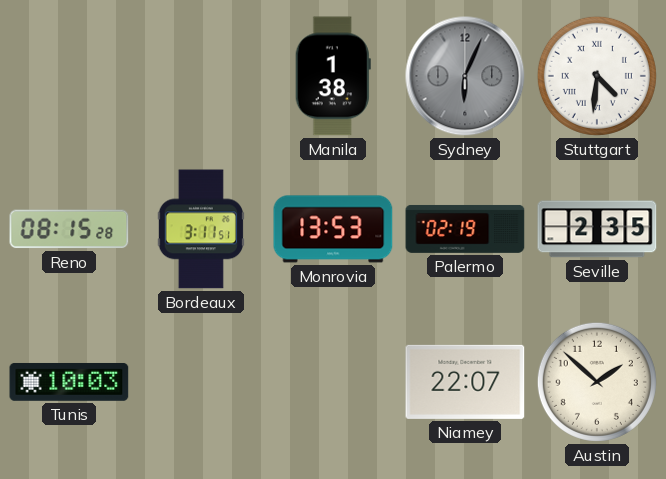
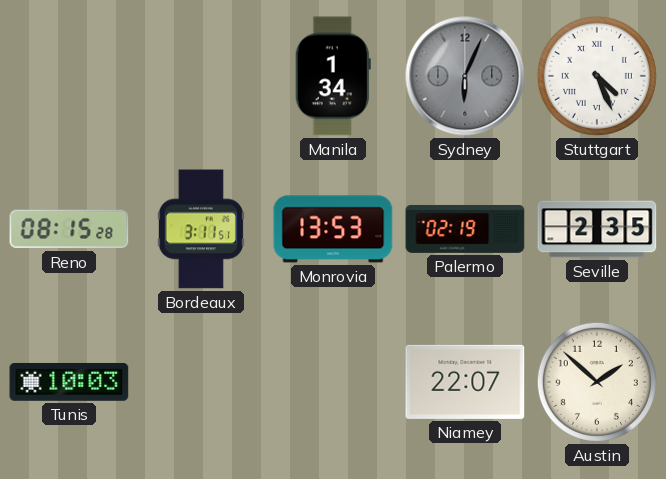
Manila: 1:38 -> 1:34
Stuttgart: 4:31 -> 4:26
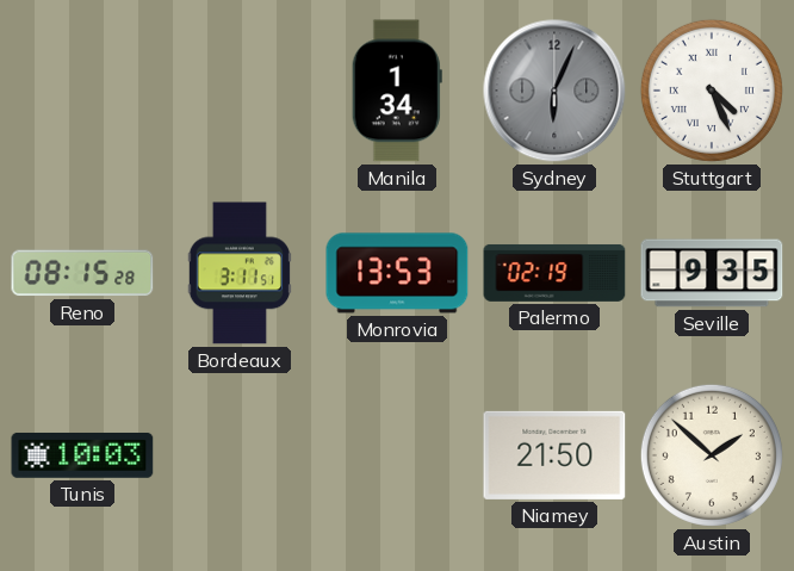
Seville: 2:35 -> 9:35
Niamey: 22:07 -> 21:50
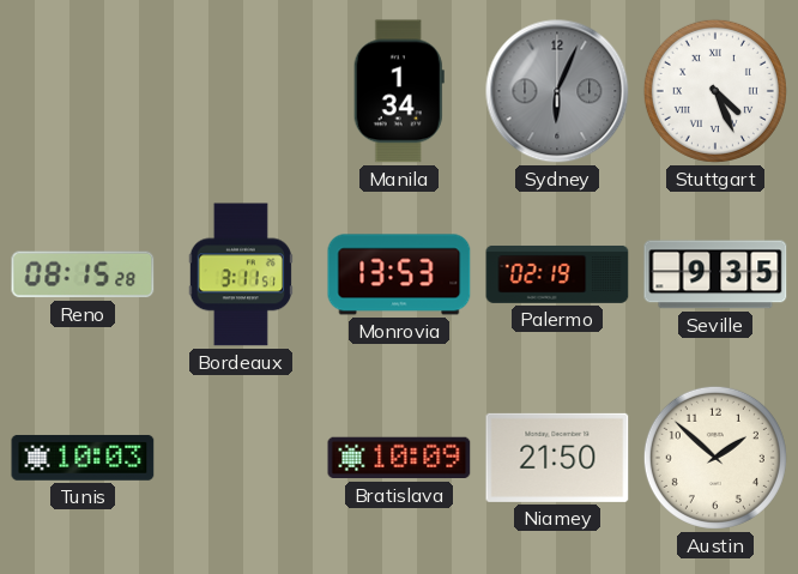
Bratislava: none -> 10:09
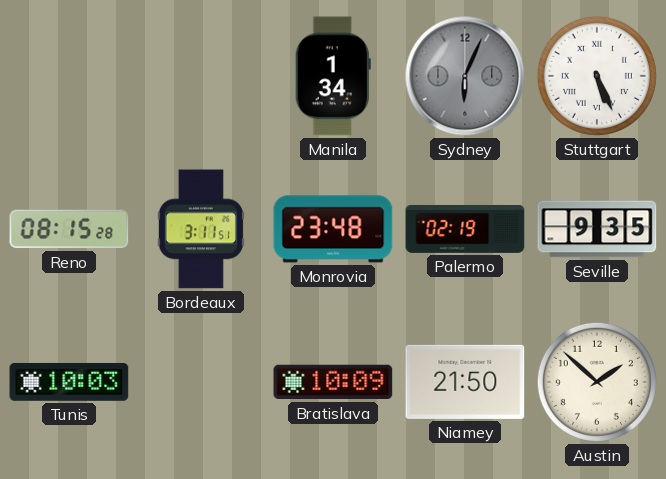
Stuttgart: 4:26 -> 5:26
Monrovia: 13:53 -> 23:48
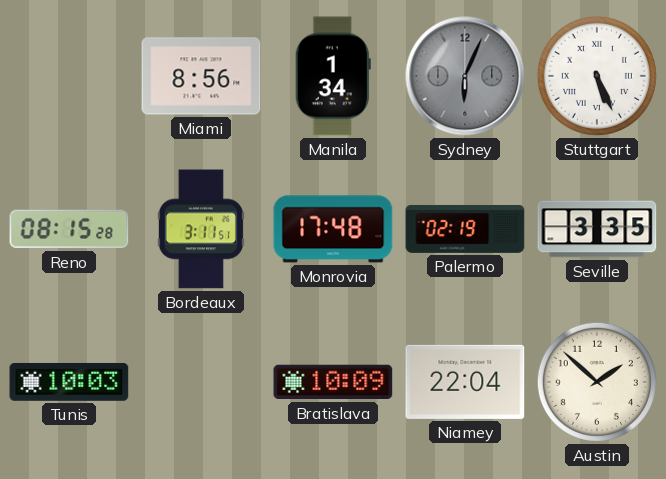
Miami: none -> 8:56
Monrovia: 23:48 -> 17:48
Seville: 9:35 -> 3:35
Niamey: 21:50 -> 22:04
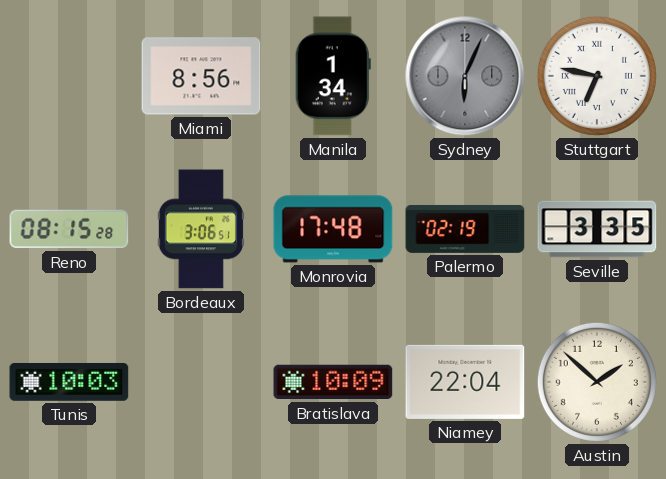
Stuttgart: 5:26 -> 6:47
Bordeaux: 3:11 -> 3:06
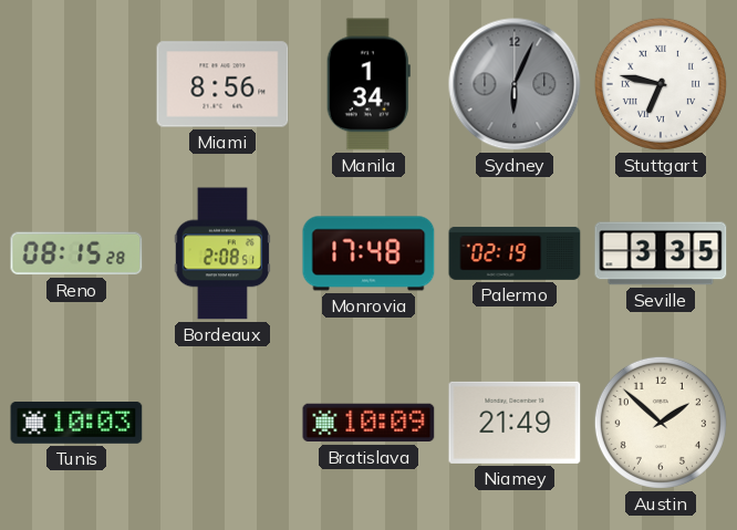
Bordeaux: 3:06 -> 2:08
Niamey: 22:04 -> 21:49
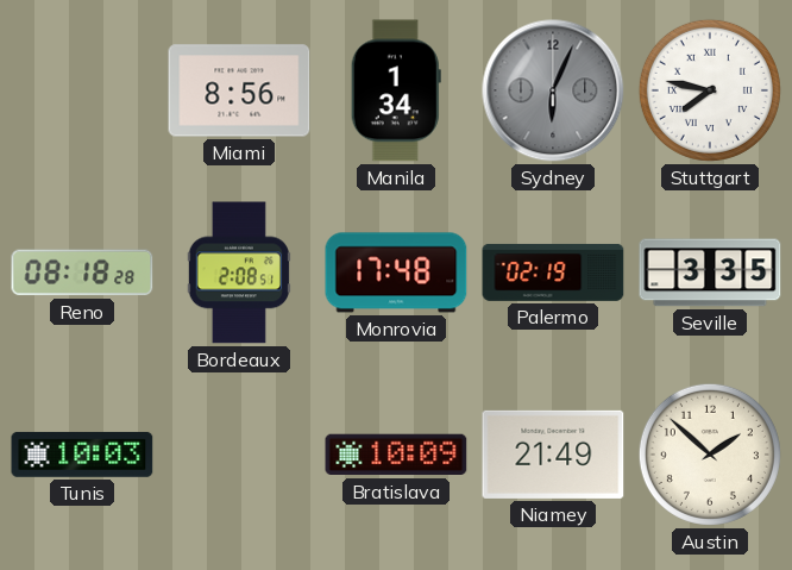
Stuttgart: 6:47 -> 7:47
Reno: 08:15 -> 08:18
